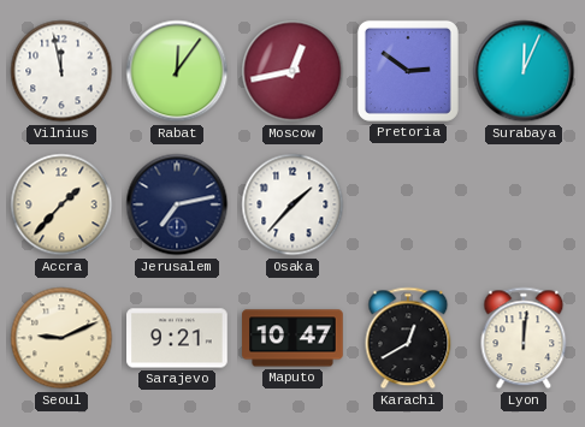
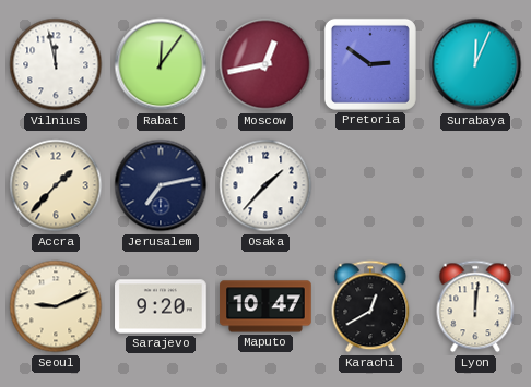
Sarajevo: 9:21 -> 9:20
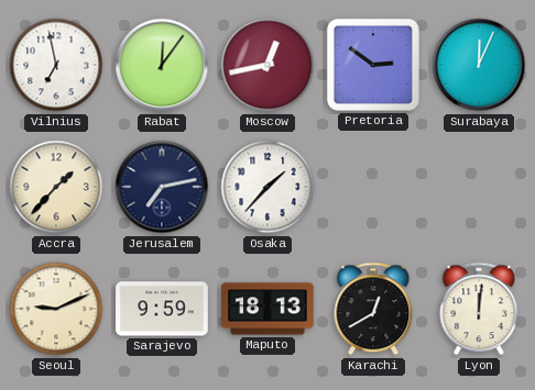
Vilnius: 11:58 -> 6:58
Sarajevo: 9:20 -> 9:59
Maputo: 10:47 -> 18:13
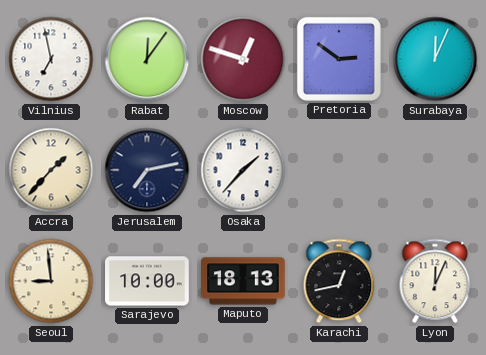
Moscow: 12:43 -> 12:48
Seoul: 9:11 -> 8:59
Sarajevo: 9:59 -> 10:00
Karachi: 12:40 -> 12:43
Lyon: 12:01 -> 12:04
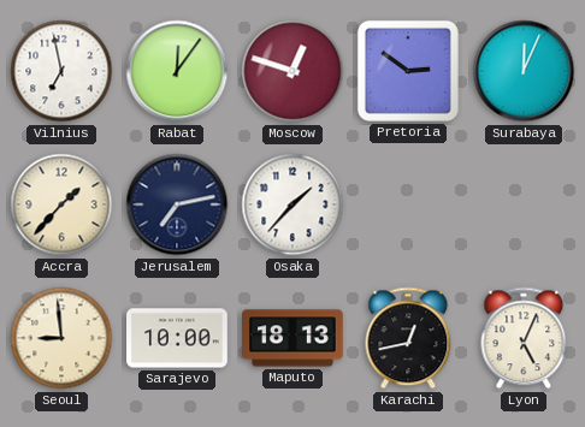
Lyon: 12:04 -> 5:04
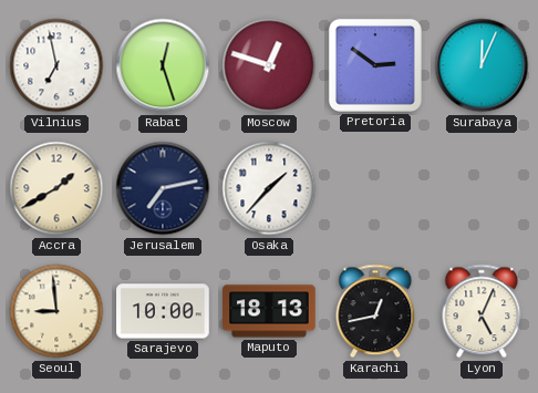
Rabat: 12:06 -> 12:27
Accra: 1:37 -> 1:40
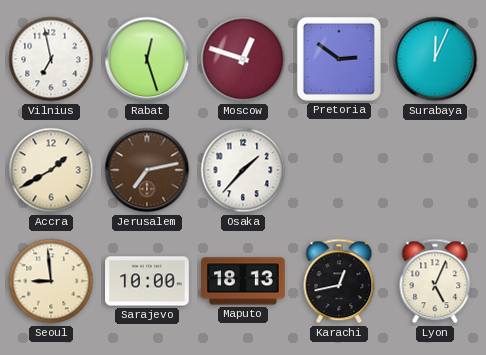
Jerusalem dial: navy -> brown
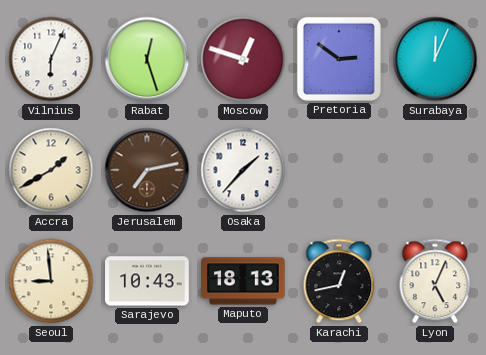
Vilnius: 6:58 -> 6:04
Sarajevo: 10:00 -> 10:43
